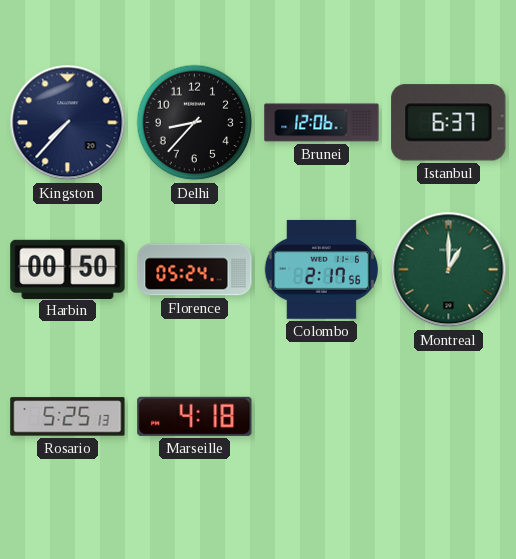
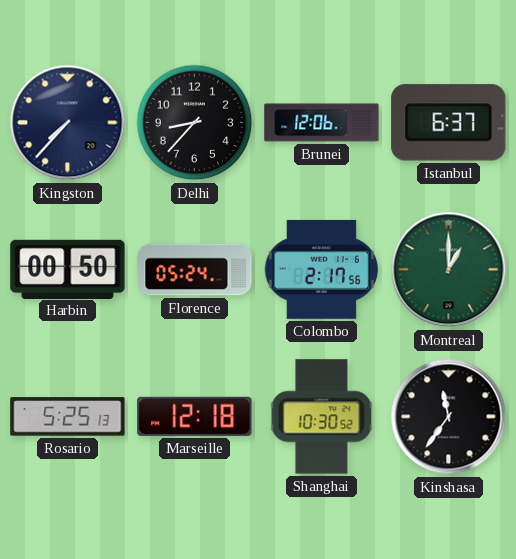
Marseille: 4:18 -> 12:18
Shanghai: none -> 10:30
Kinshasa: none -> 11:36
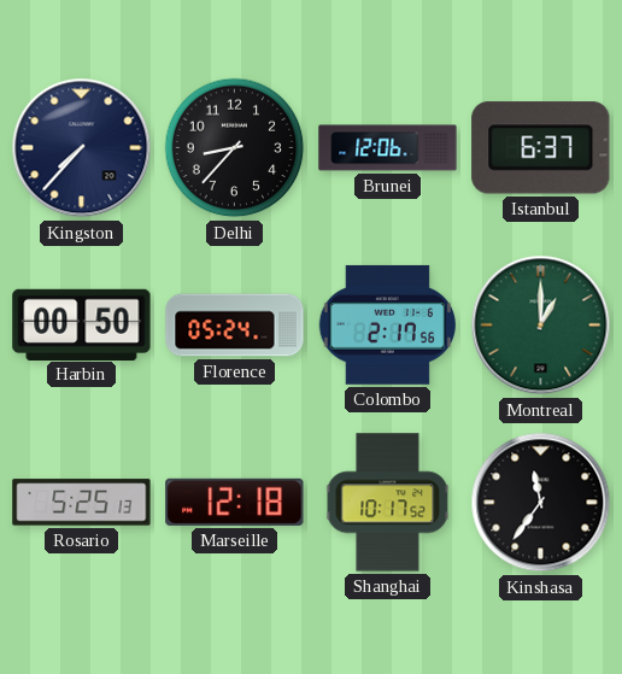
Shanghai: 10:30 -> 10:17
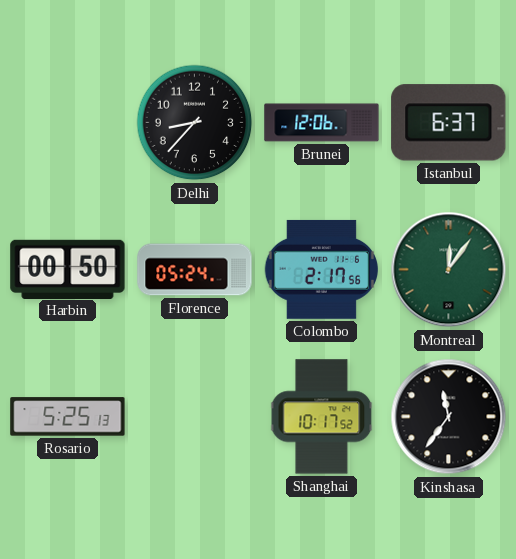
Kingston: 7:37 -> none
Montreal: 1:00 -> 12:06
Marseille: 12:18 -> none
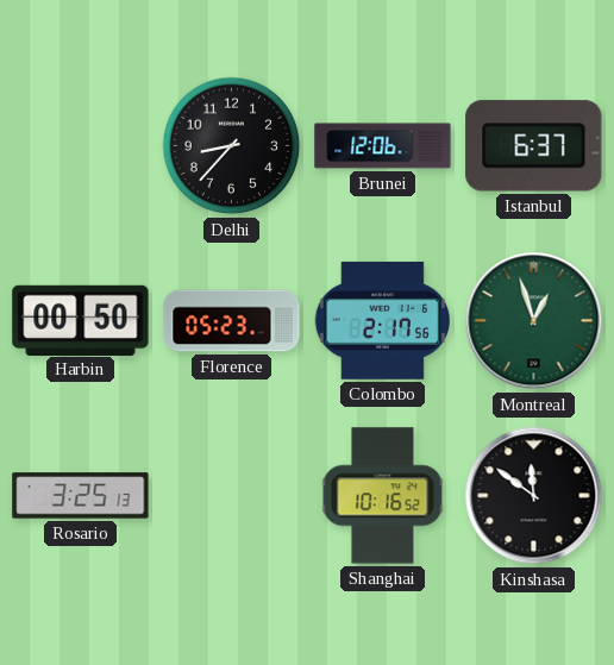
Florence: 05:24 -> 05:23
Montreal: 12:06 -> 12:57
Rosario: 5:25 -> 3:25
Shanghai: 10:17 -> 10:16
Kinshasa: 11:36 -> 11:51
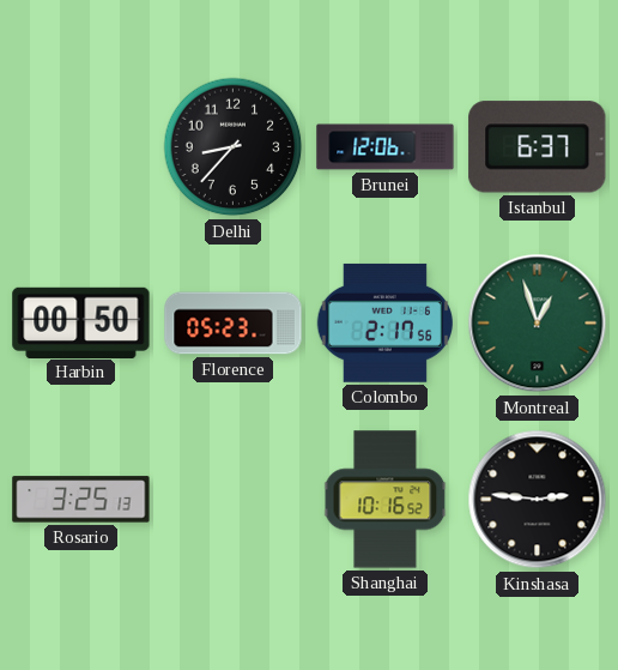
Kinshasa: 11:51 -> 2:46
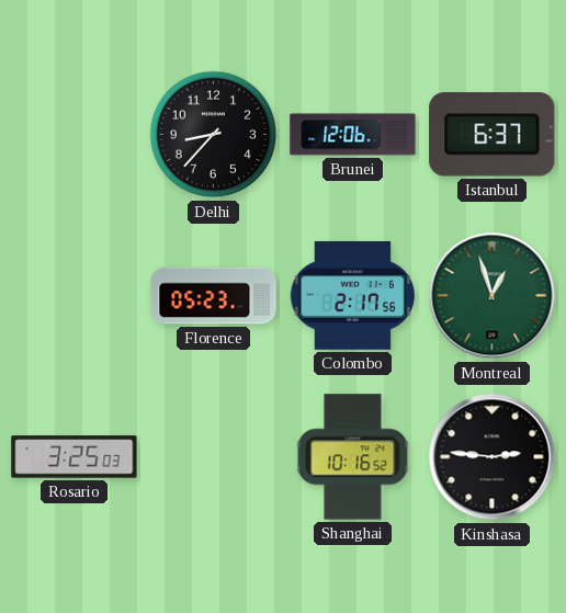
Harbin: 00:50 -> none
Rosario: 3:25:13 -> 3:25:03
